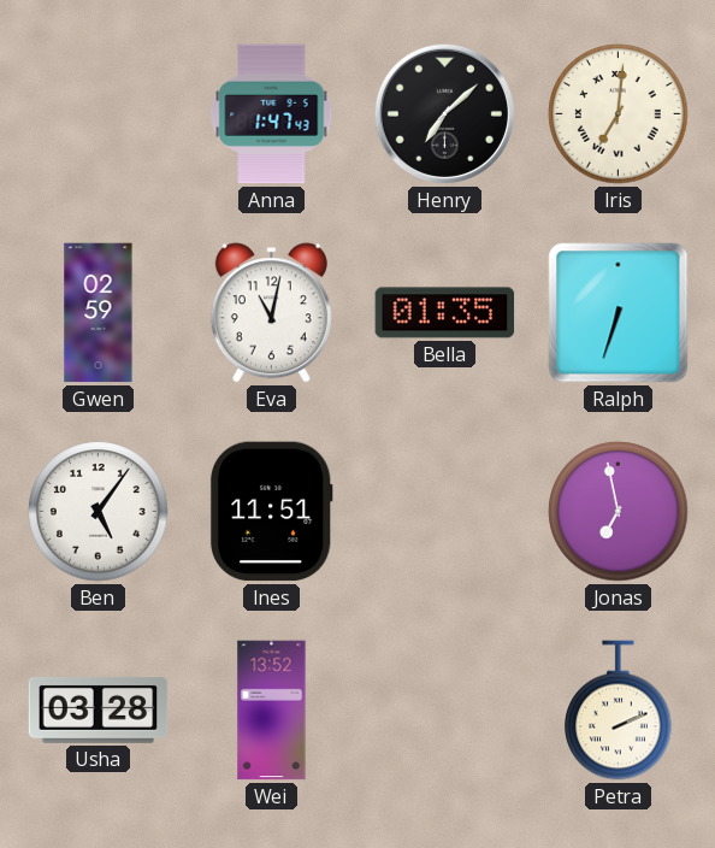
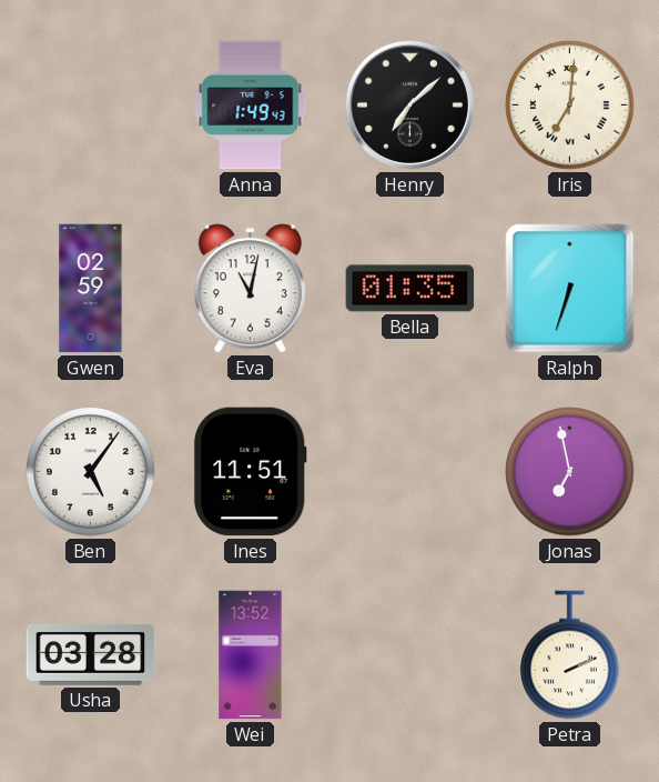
Anna: 1:47 -> 1:49
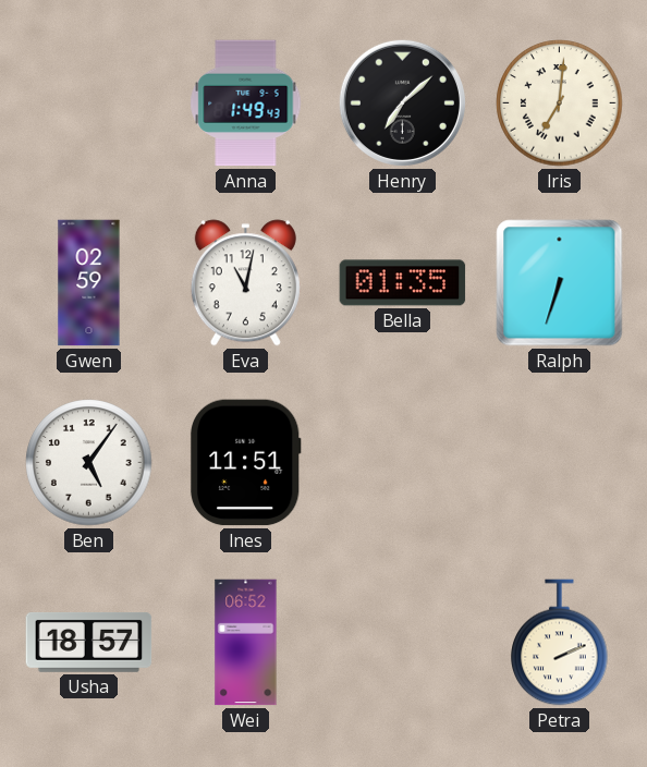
Jonas: 6:58 -> none
Usha: 03:28 -> 18:57
Wei: 13:52 -> 06:52
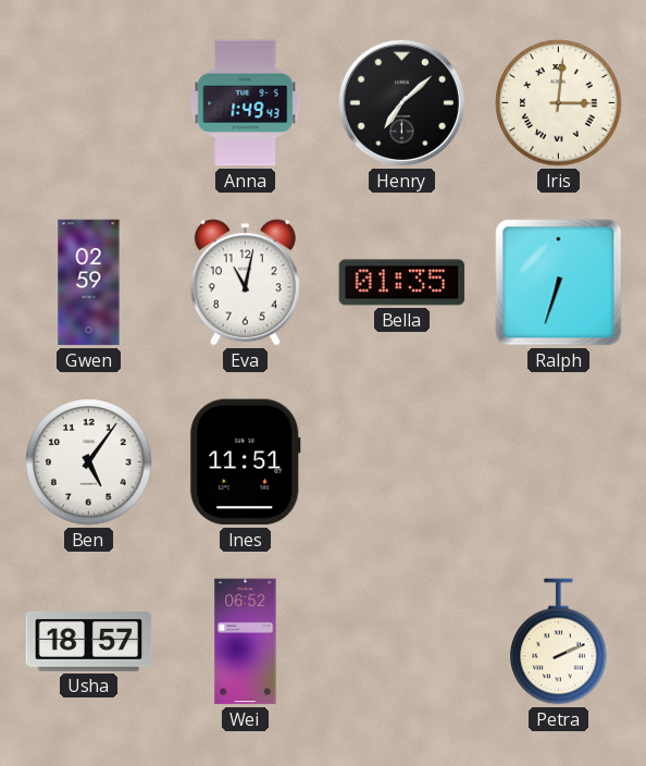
Iris: 7:01 -> 3:01
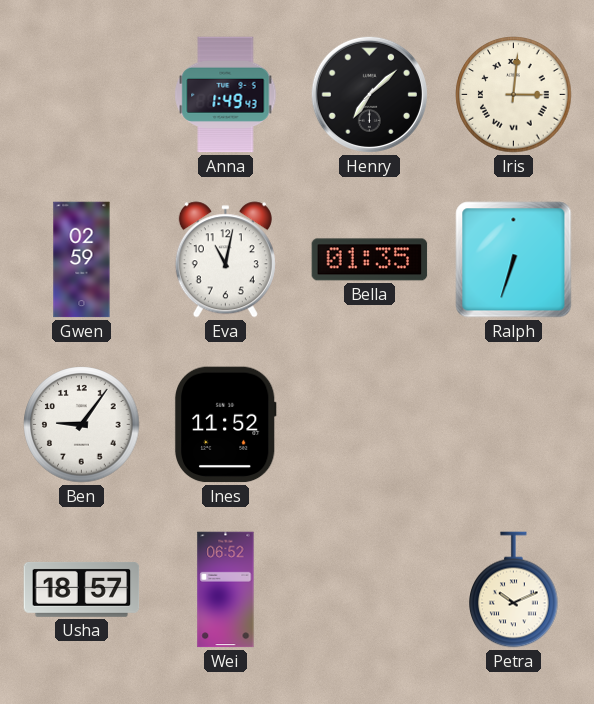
Ben: 5:06 -> 9:06
Ines: 11:51 -> 11:52
Petra: 2:11 -> 10:11
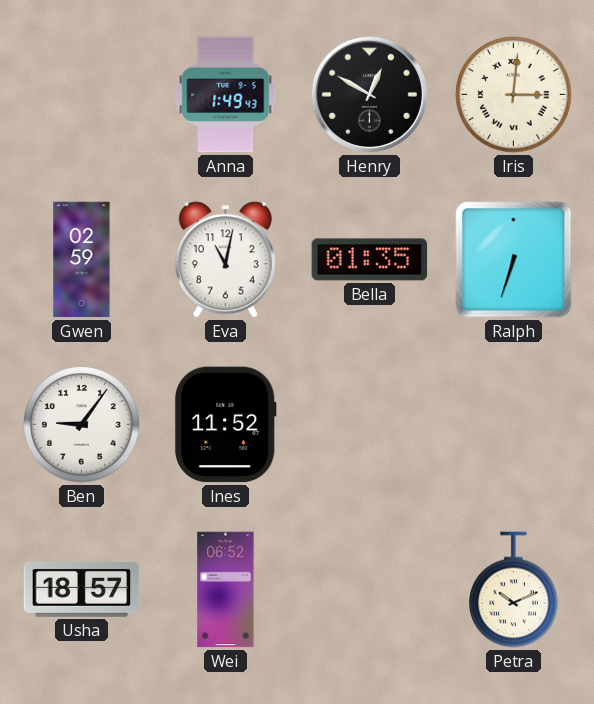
Henry: 7:08 -> 12:50
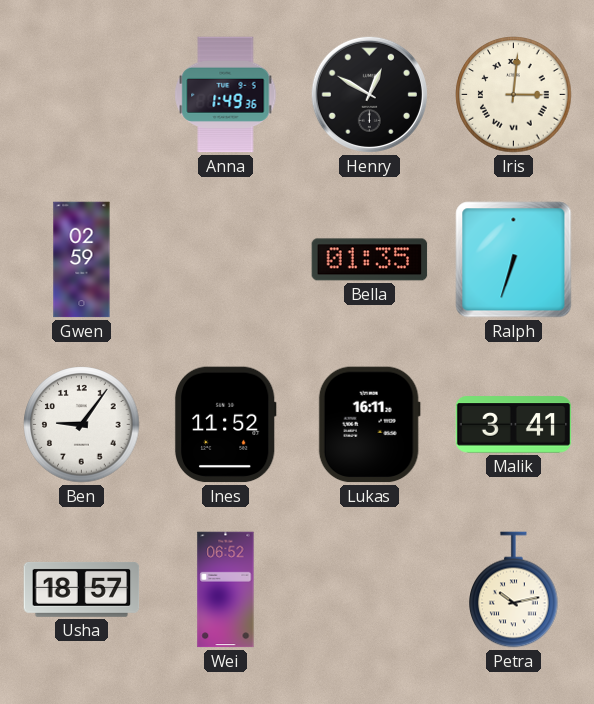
Anna: 1:49:43 -> 1:49:36
Eva: 11:02 -> none
Lukas: none -> 16:11
Malik: none -> 3:41
Petra: 10:11 -> 10:13
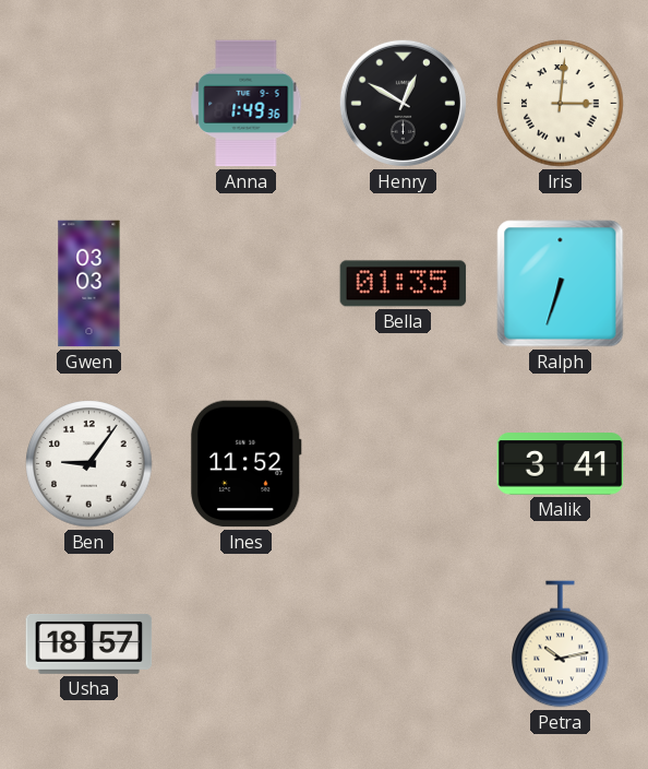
Gwen: 02:59 -> 03:03
Lukas: 16:11 -> none
Wei: 06:52 -> none
